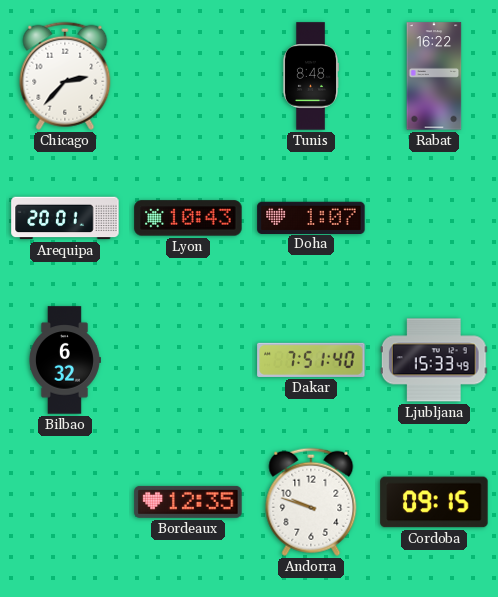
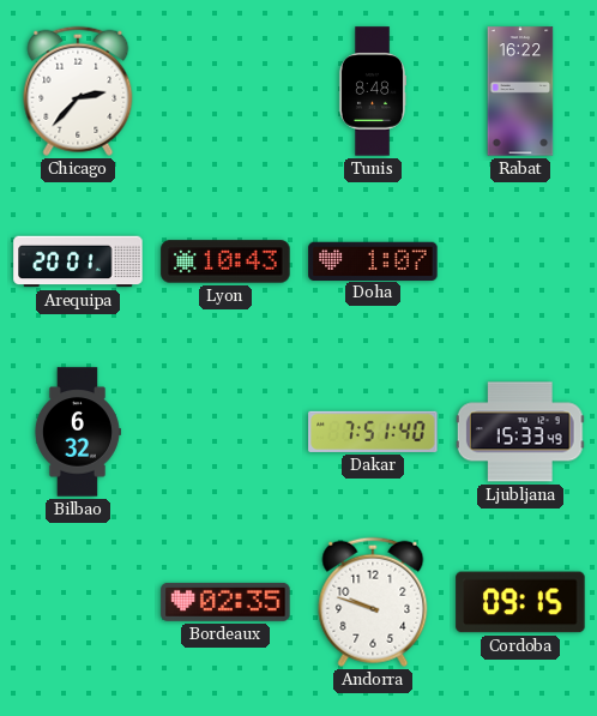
Bordeaux: 12:35 -> 02:35
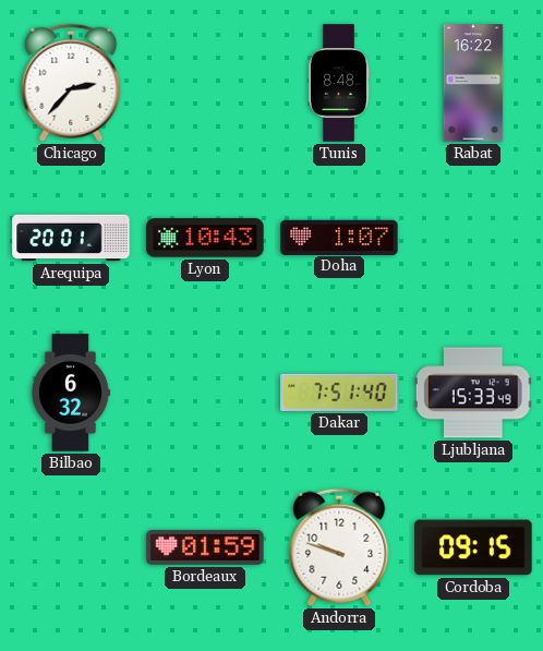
Bordeaux: 02:35 -> 01:59
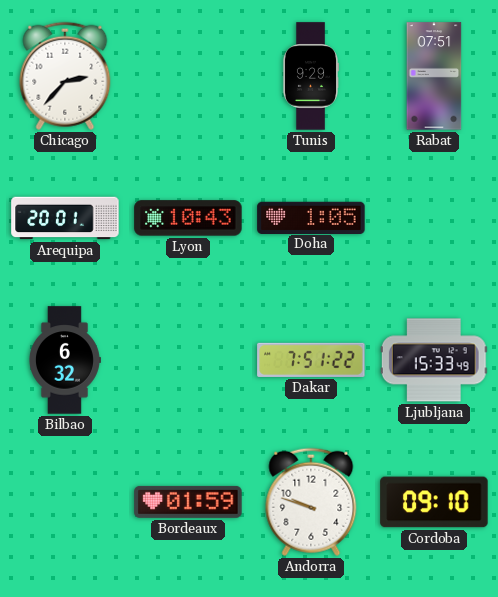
Tunis: 8:48 -> 9:29
Rabat: 16:22 -> 07:51
Doha: 1:07 -> 1:05
Dakar: 7:51:40 -> 7:51:22
Cordoba: 09:15 -> 09:10
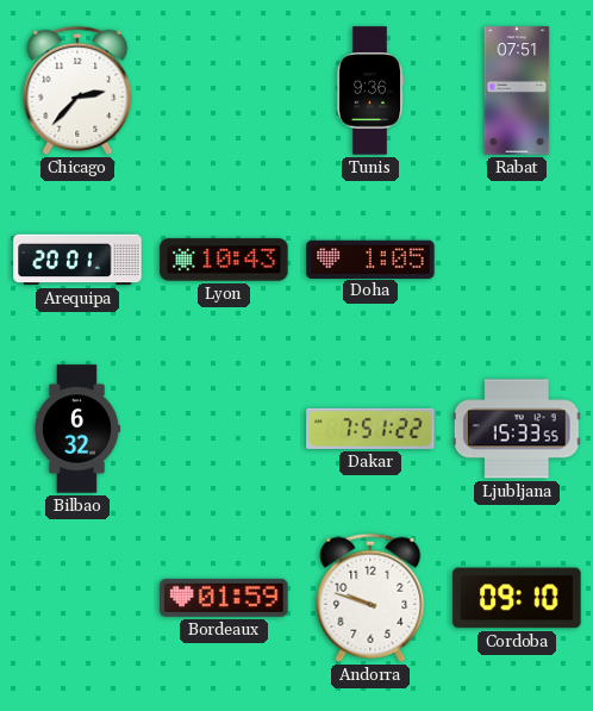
Tunis: 9:29 -> 9:36
Ljubljana: 15:33:49 -> 15:33:55
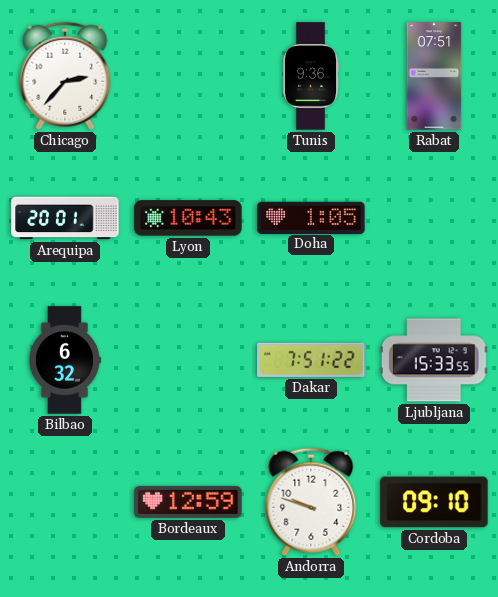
Bordeaux: 01:59 -> 12:59
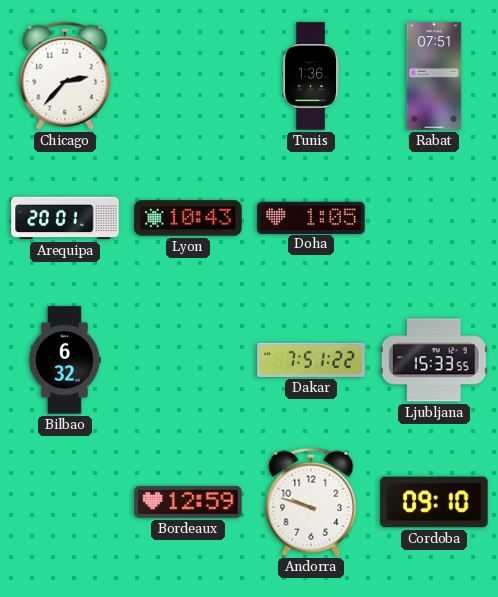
Tunis: 9:36 -> 1:36
